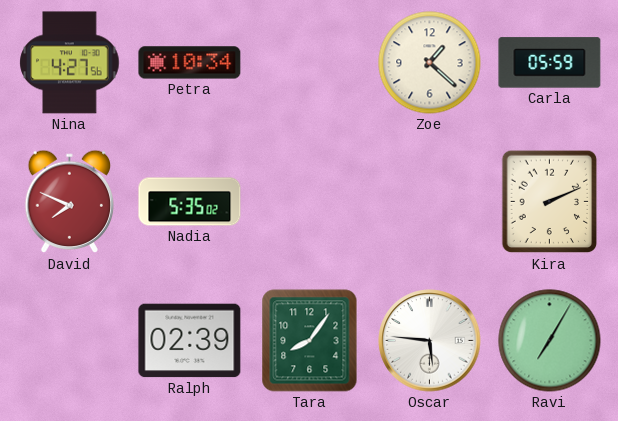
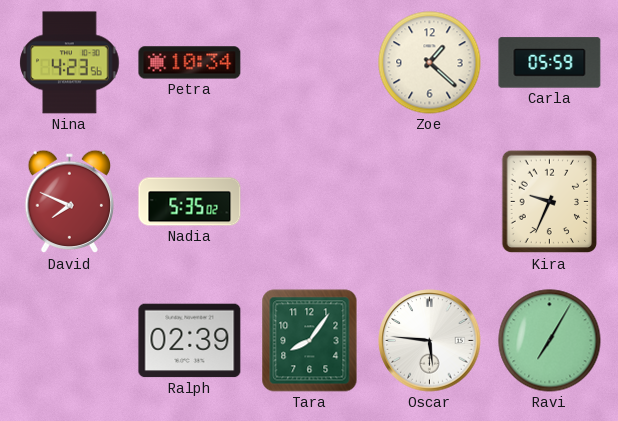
Nina: 4:27 -> 4:23
Kira: 2:11 -> 9:34
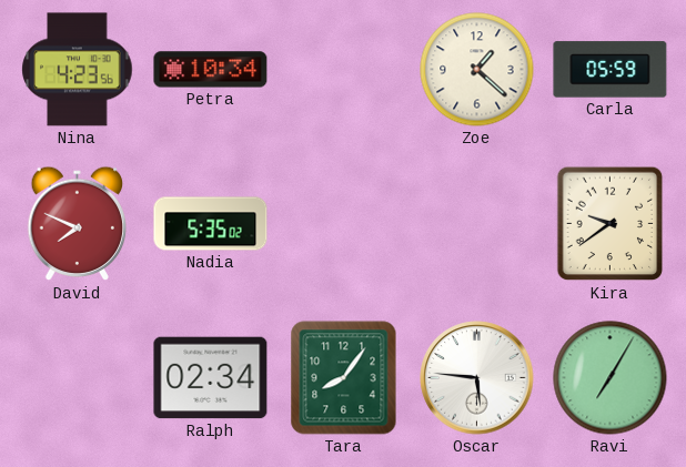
Kira: 9:34 -> 9:39
Ralph: 02:39 -> 02:34
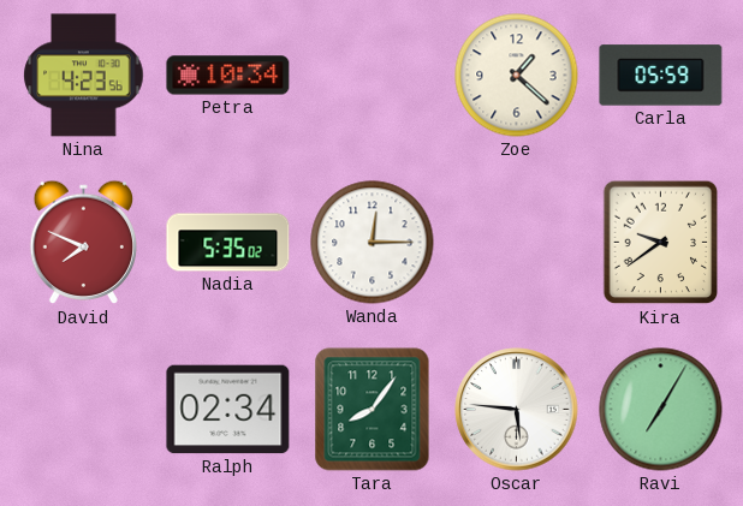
Wanda: none -> 12:15
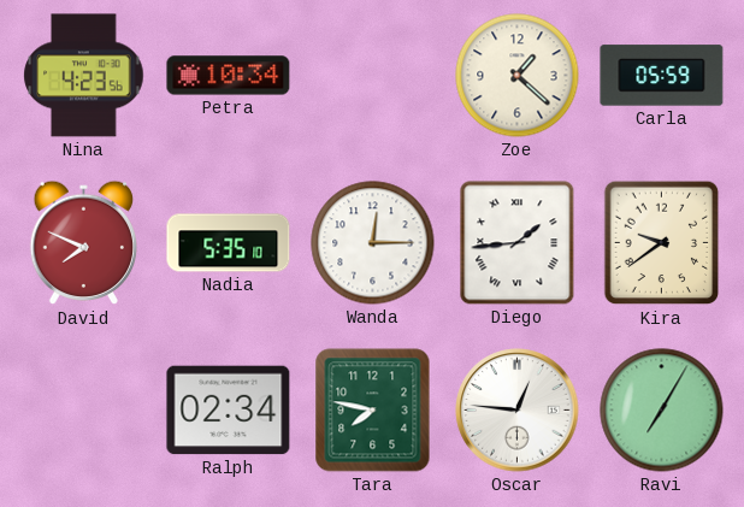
Nadia: 5:35:02 -> 5:35:10
Diego: none -> 1:44
Tara: 8:06 -> 7:47
Oscar: 5:46 -> 12:46
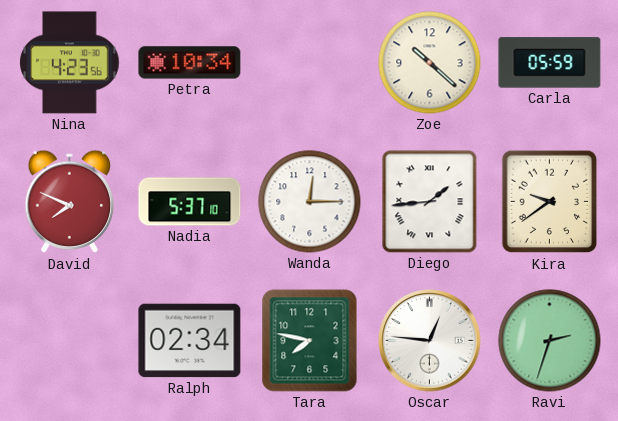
Zoe: 1:22 -> 10:22
Nadia: 5:35 -> 5:37
Ravi: 7:05 -> 2:33
